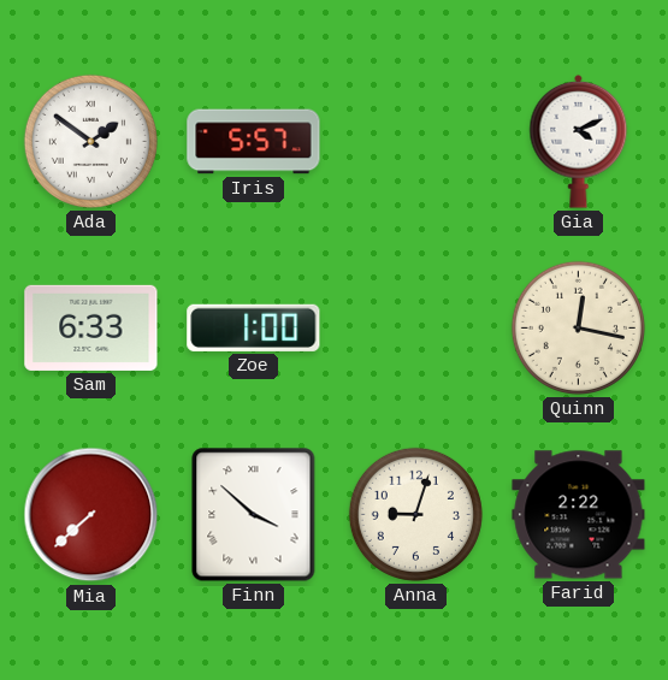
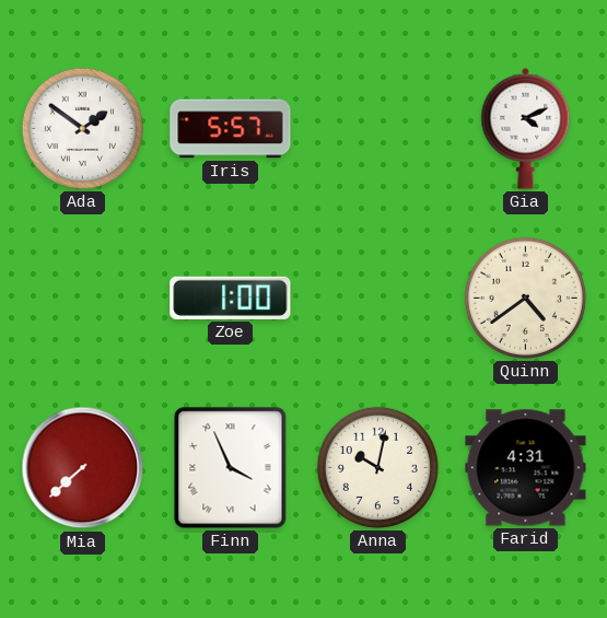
Sam: 6:33 -> none
Quinn: 12:17 -> 4:39
Finn: 3:52 -> 3:56
Anna: 9:03 -> 10:02
Farid: 2:22 -> 4:31
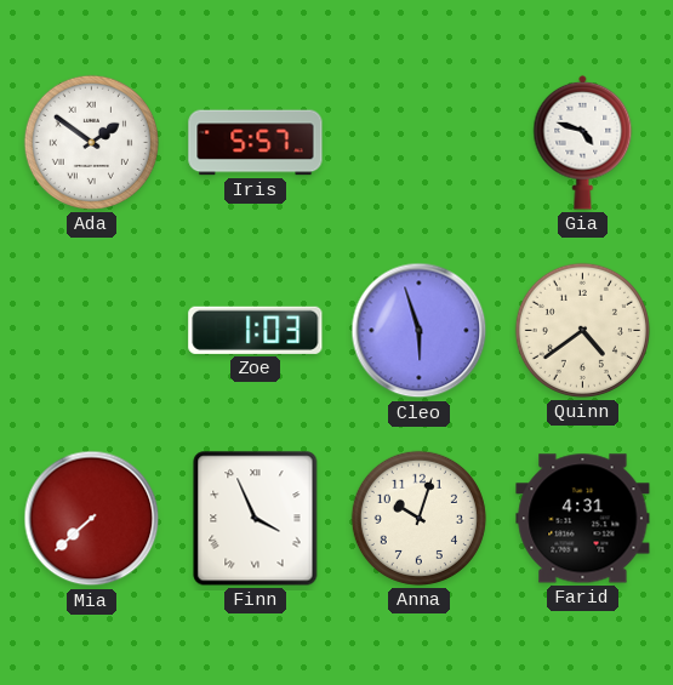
Gia: 4:11 -> 4:48
Zoe: 1:00 -> 1:03
Cleo: none -> 5:57
Anna: 10:02 -> 10:03
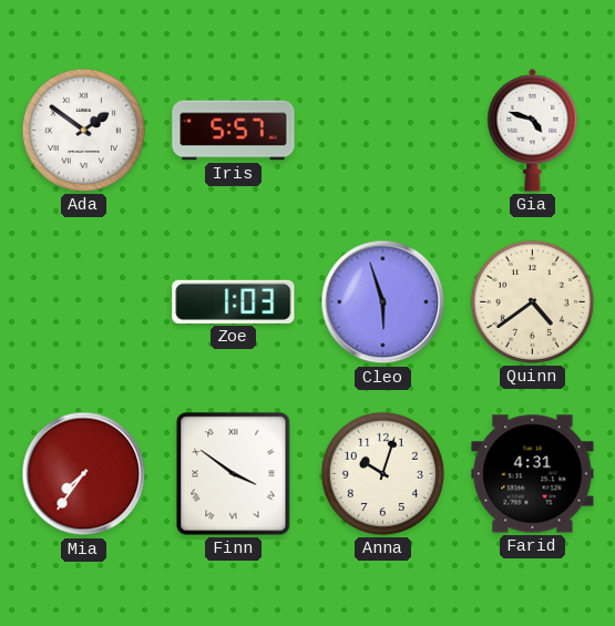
Mia: 7:38 -> 7:36
Finn: 3:56 -> 3:51
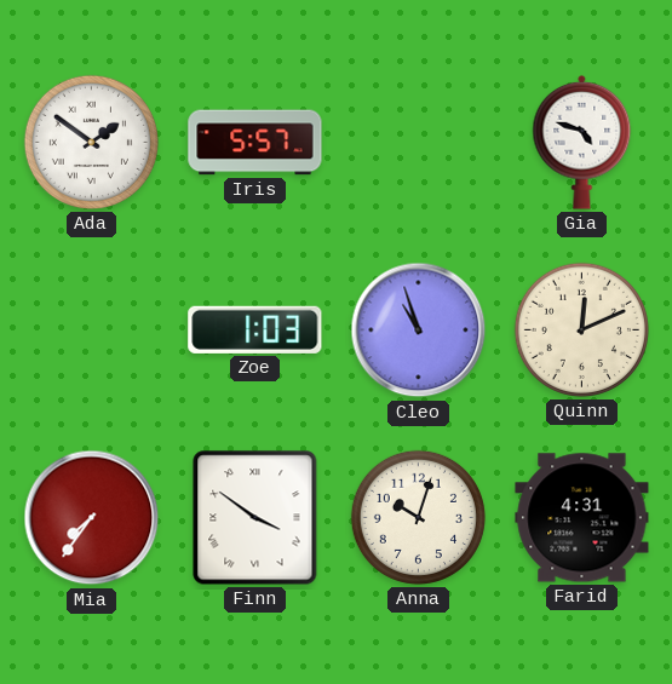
Cleo: 5:57 -> 10:57
Quinn: 4:39 -> 12:11
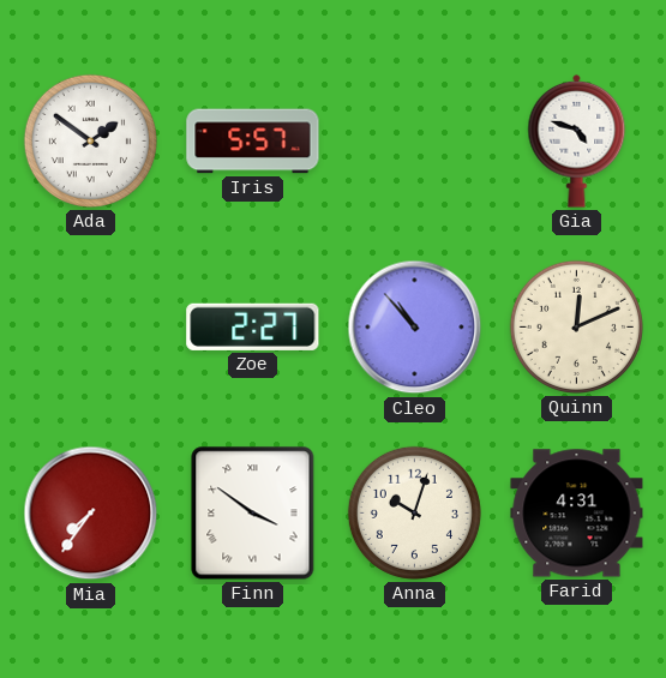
Zoe: 1:03 -> 2:27
Cleo: 10:57 -> 10:53
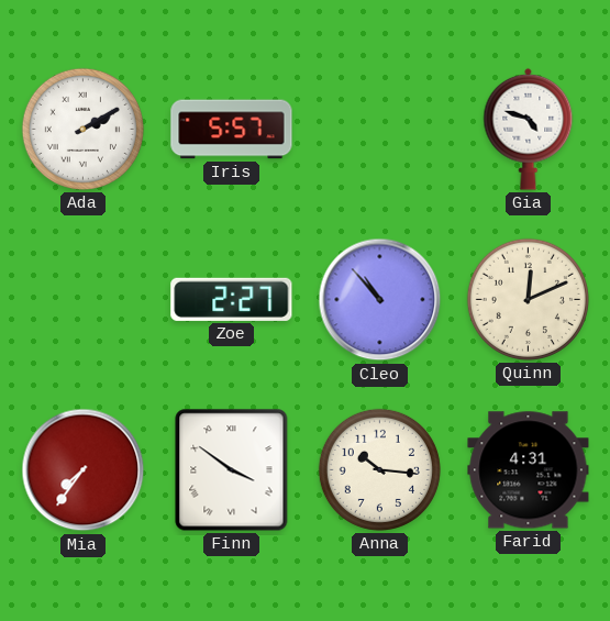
Ada: 1:51 -> 2:10
Anna: 10:03 -> 10:16
